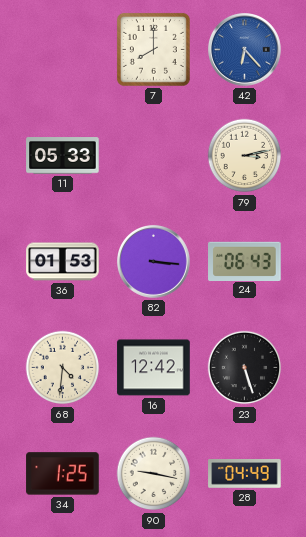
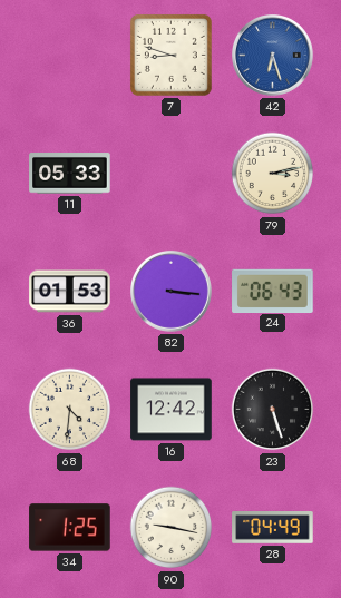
7: 8:00 -> 8:48
42: 6:23 -> 6:27
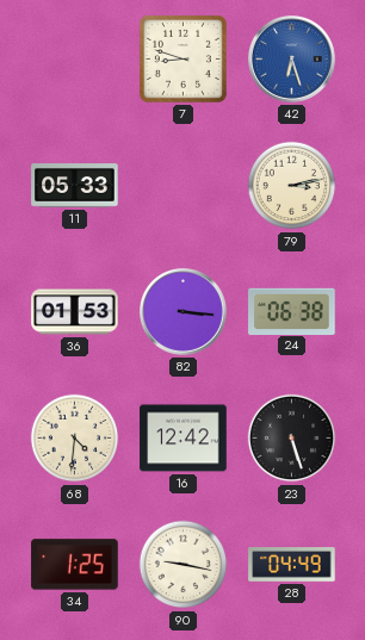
24: 06:43 -> 06:38
